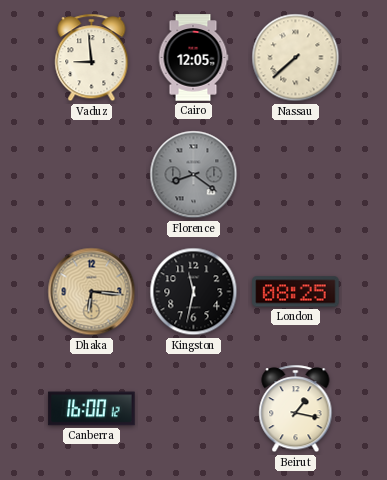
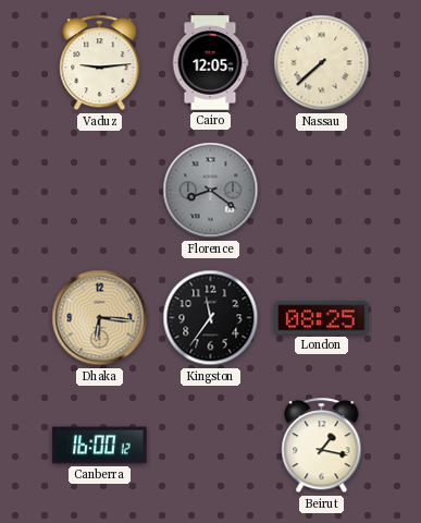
Vaduz: 8:59 -> 9:14
Kingston: 11:32 -> 11:36
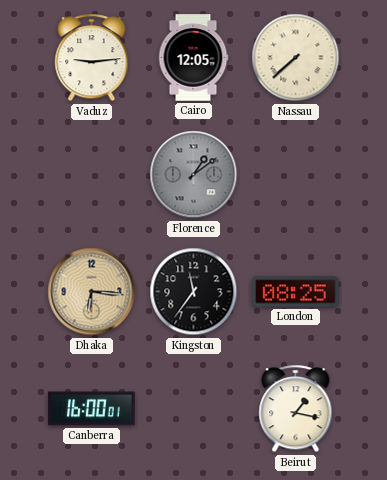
Florence: 8:21 -> 1:09
Canberra: 16:00:12 -> 16:00:01
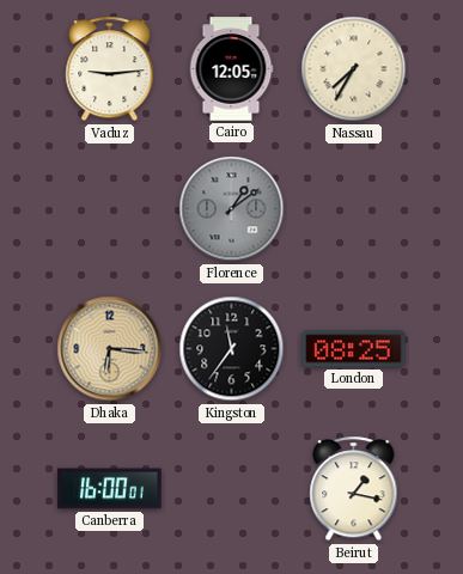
Nassau: 7:38 -> 7:35
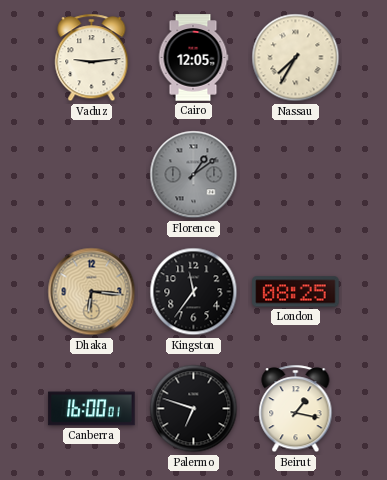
Palermo: none -> 6:48
